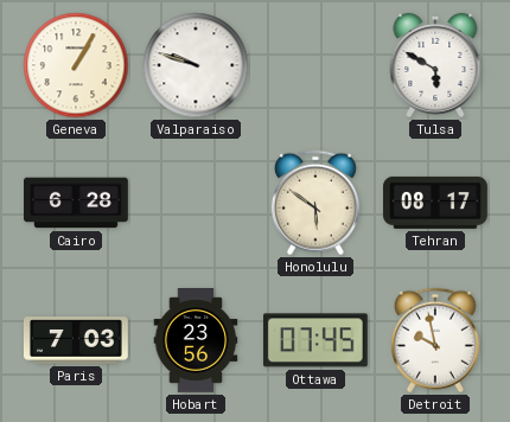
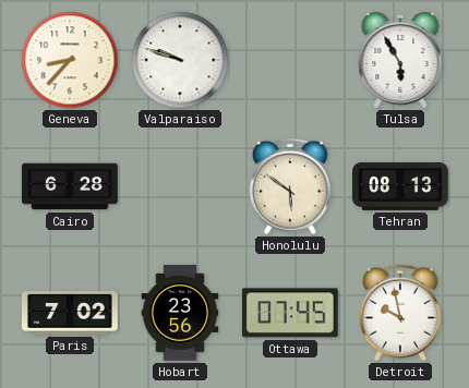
Geneva: 1:05 -> 8:37
Tulsa: 5:50 -> 5:55
Tehran: 08:17 -> 08:13
Paris: 7:03 -> 7:02
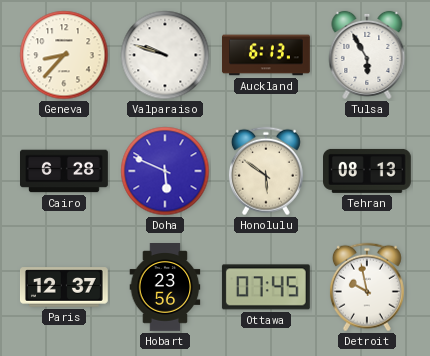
Auckland: none -> 6:13
Doha: none -> 5:49
Paris: 7:02 -> 12:37
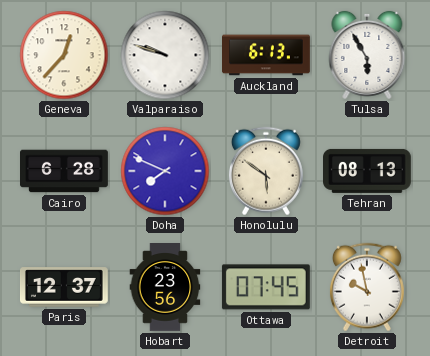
Geneva: 8:37 -> 12:37
Doha: 5:49 -> 7:49
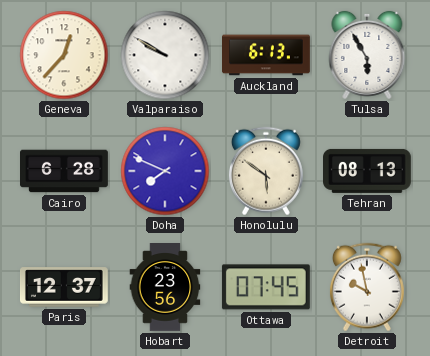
Valparaiso: 9:48 -> 9:50
